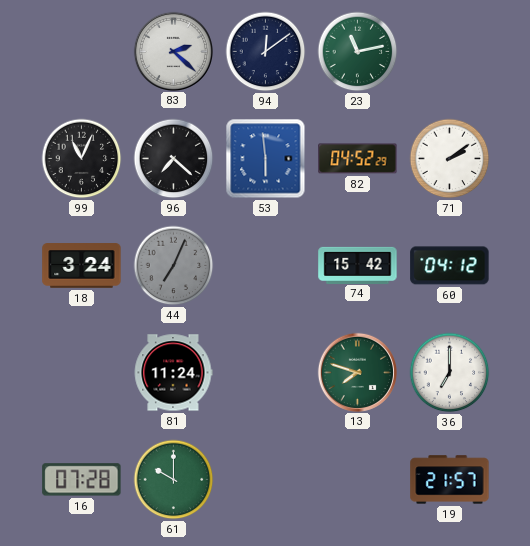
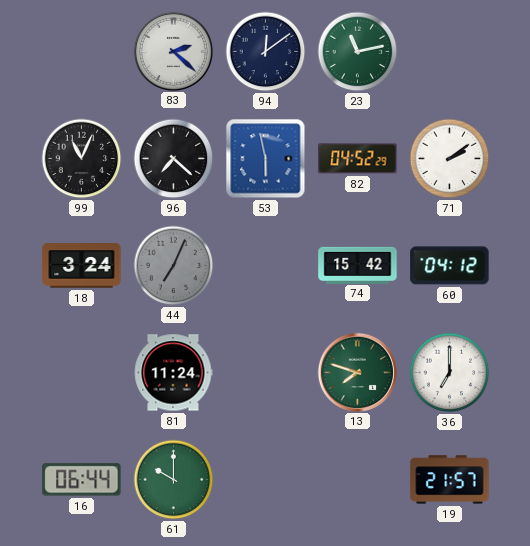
53: 5:59 -> 5:58
16: 07:28 -> 06:44
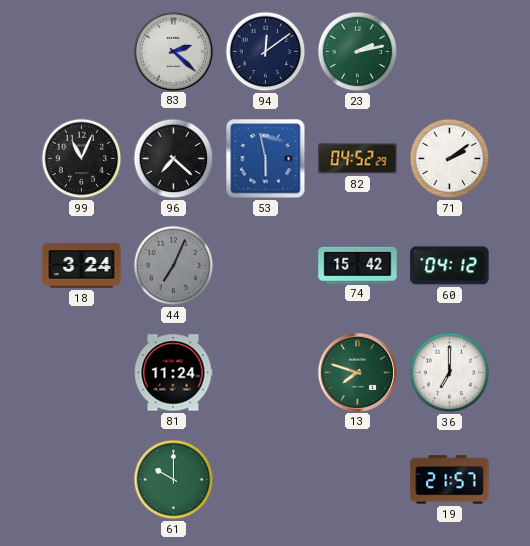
23: 11:13 -> 2:13
16: 06:44 -> none
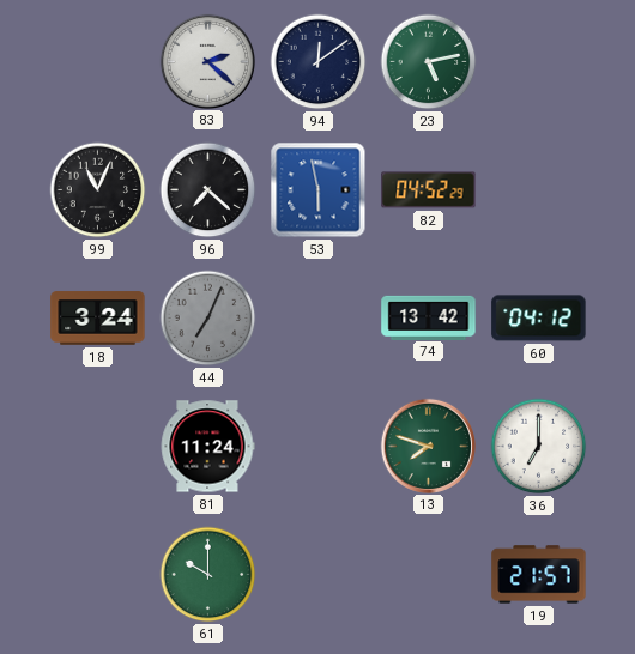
23: 2:13 -> 5:13
71: 2:09 -> none
74: 15:42 -> 13:42
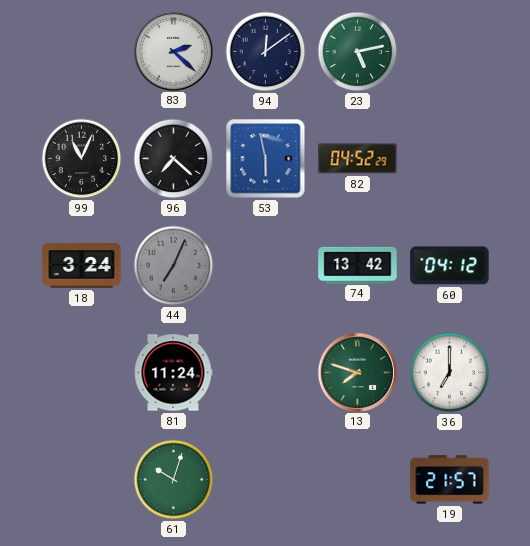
61: 10:00 -> 10:03
